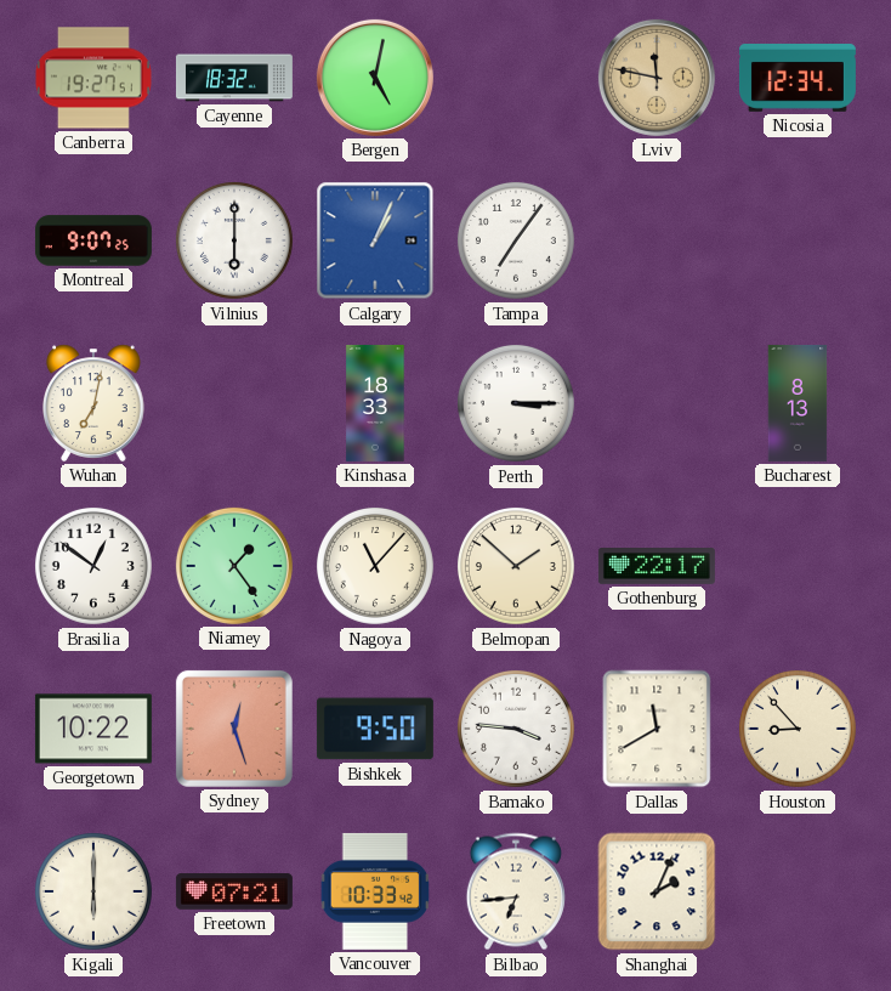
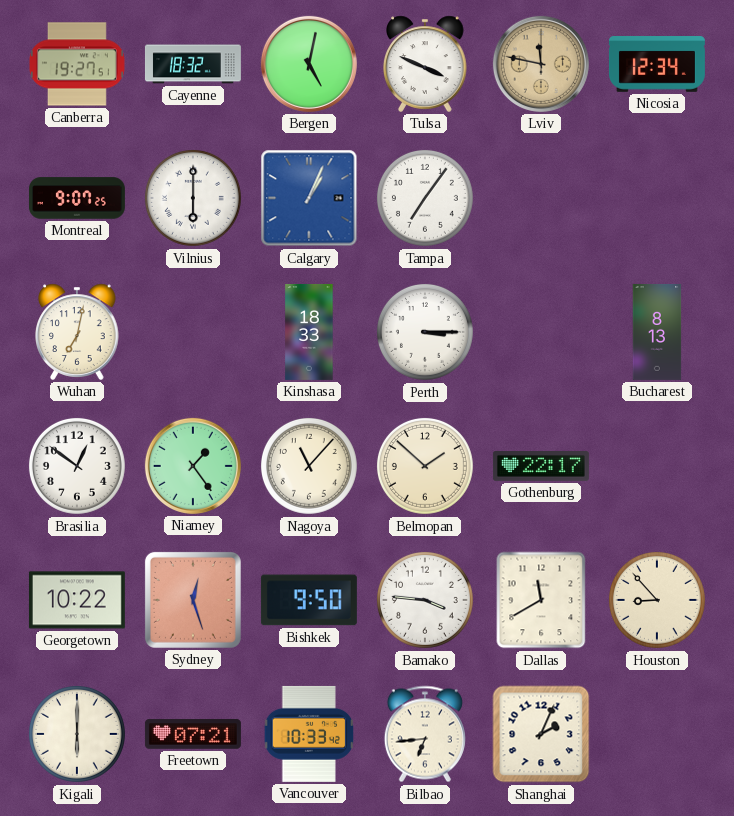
Tulsa: none -> 3:49
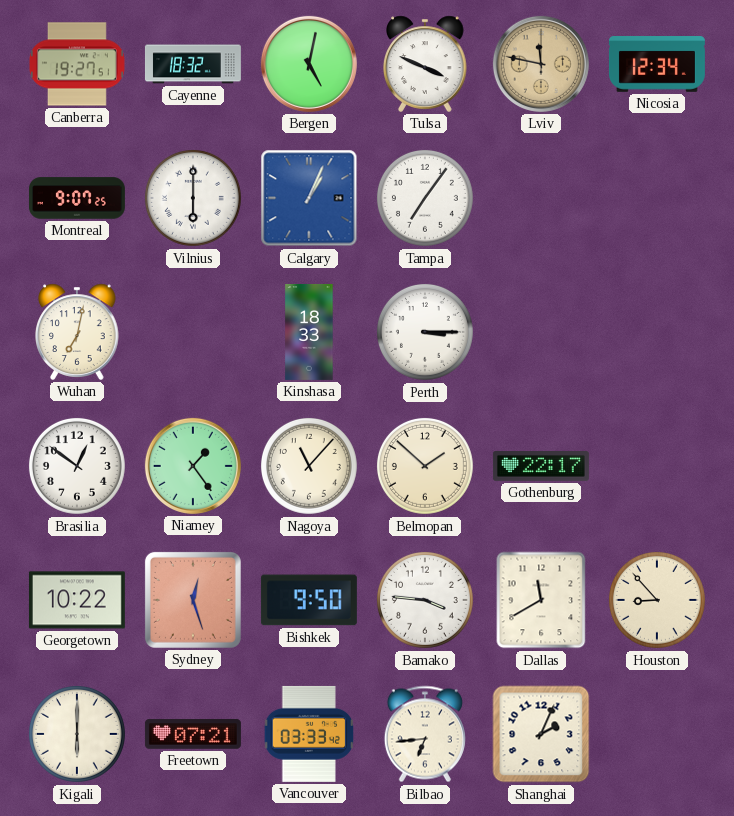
Bucharest: 8:13 -> none
Vancouver: 10:33 -> 03:33
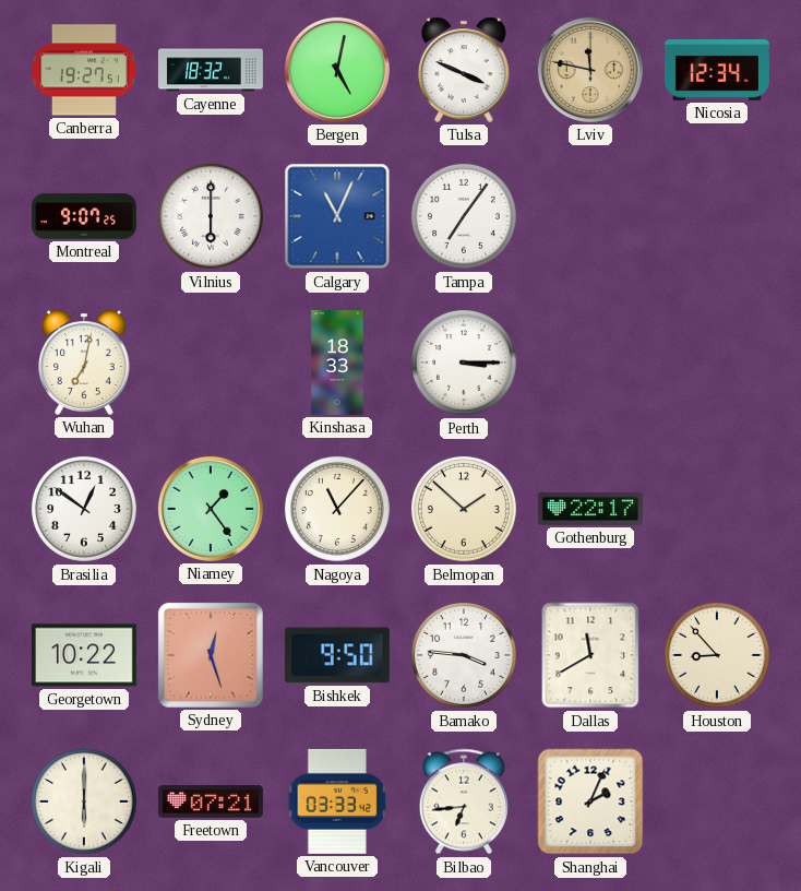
Calgary: 1:04 -> 11:04
